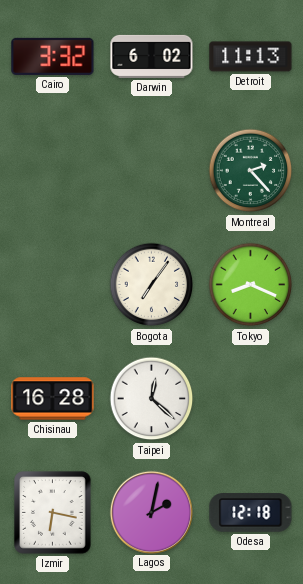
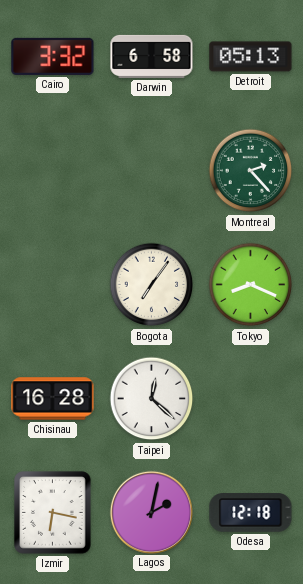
Darwin: 6:02 -> 6:58
Detroit: 11:13 -> 05:13
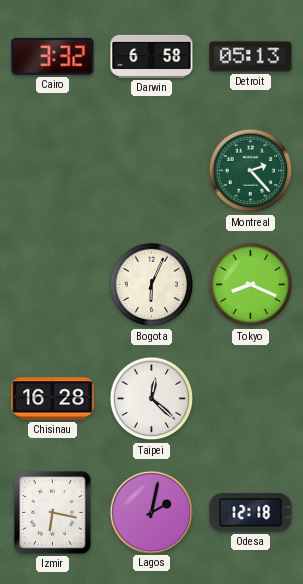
Bogota: 7:06 -> 6:04
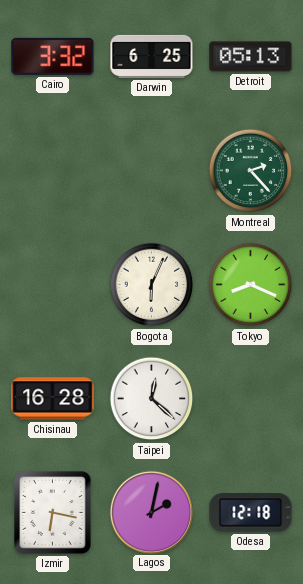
Darwin: 6:58 -> 6:25
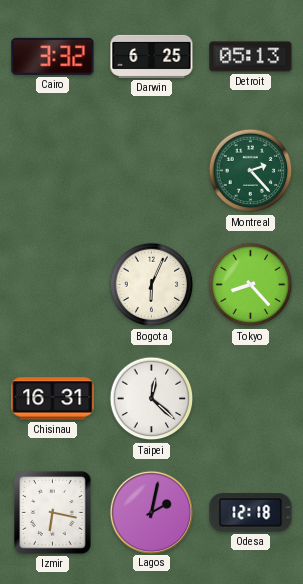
Tokyo: 8:19 -> 8:23
Chisinau: 16:28 -> 16:31
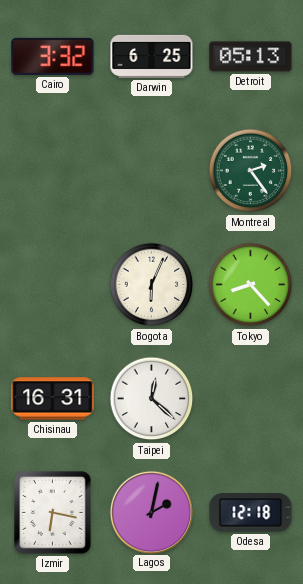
Montreal: 2:23 -> 2:24
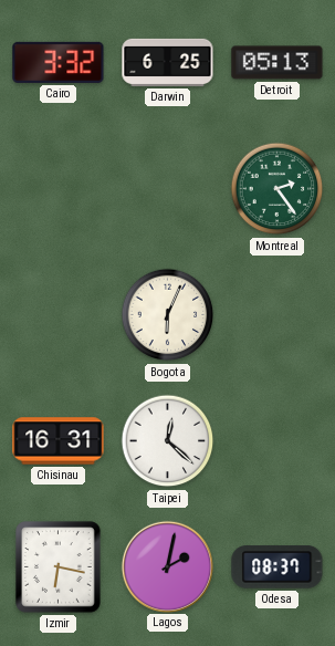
Tokyo: 8:23 -> none
Odesa: 12:18 -> 08:37
